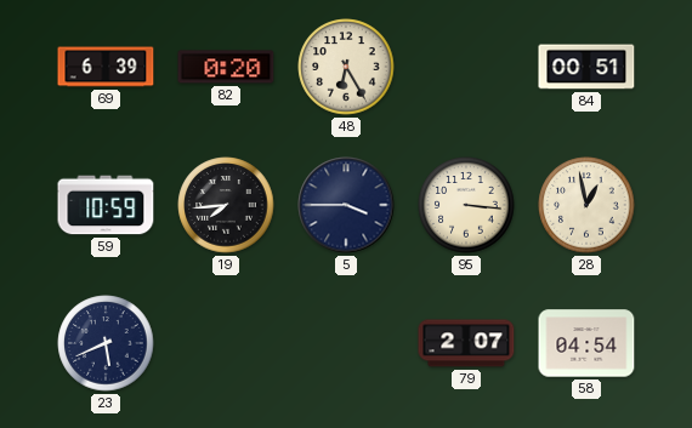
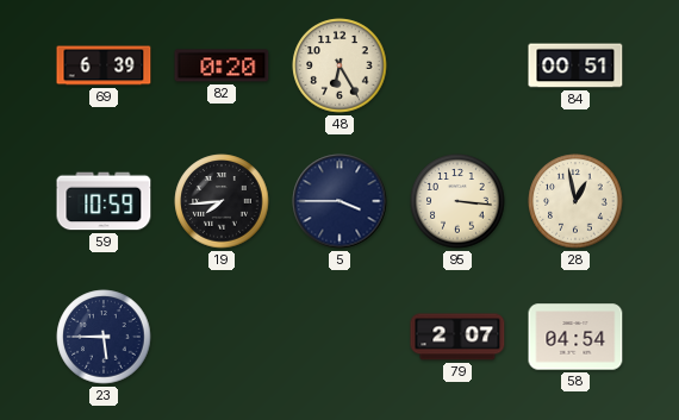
23: 5:41 -> 5:45
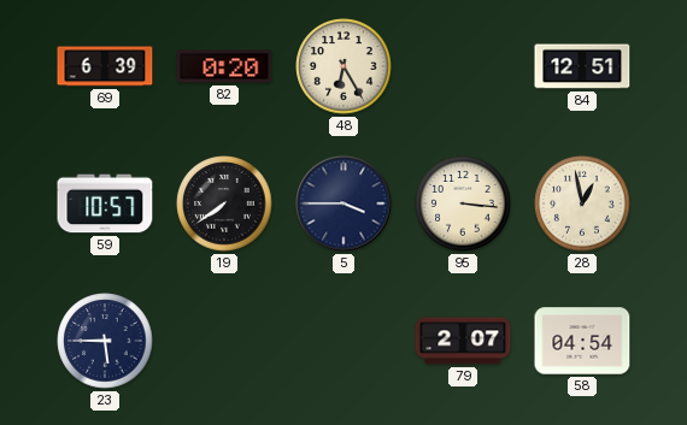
84: 00:51 -> 12:51
59: 10:59 -> 10:57
19: 7:44 -> 7:39
